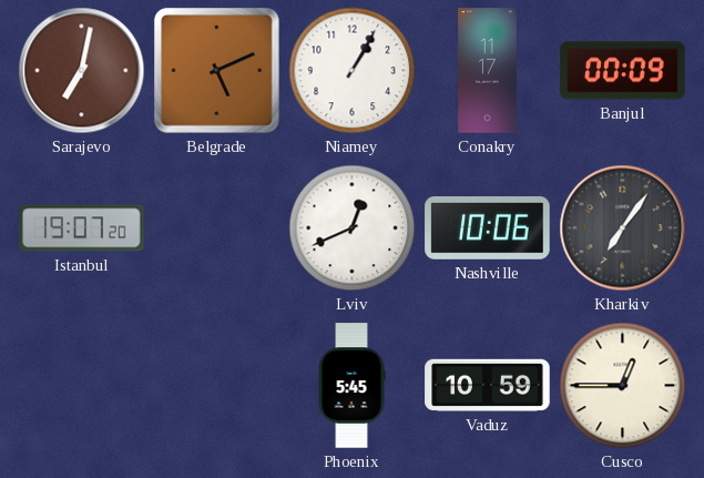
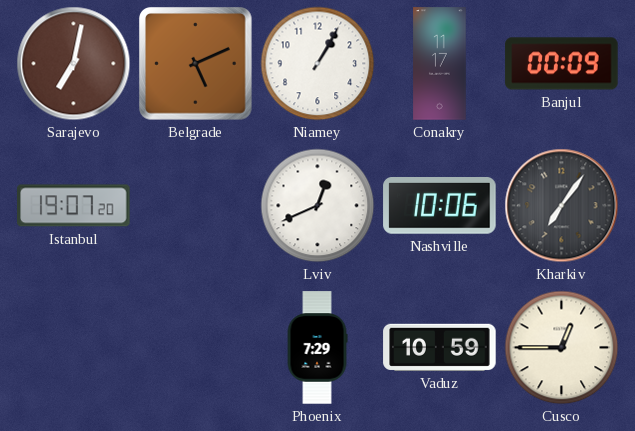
Phoenix: 5:45 -> 7:29
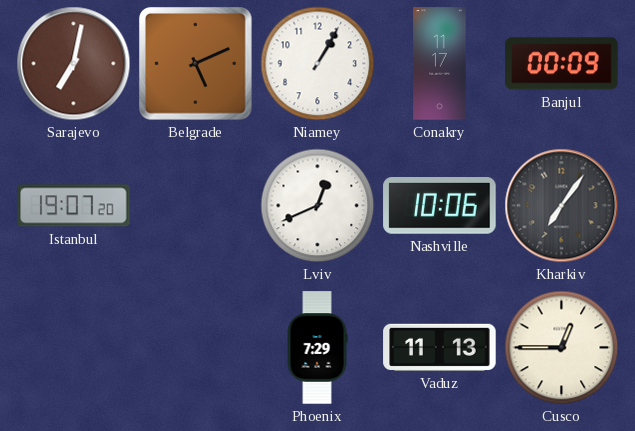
Vaduz: 10:59 -> 11:13
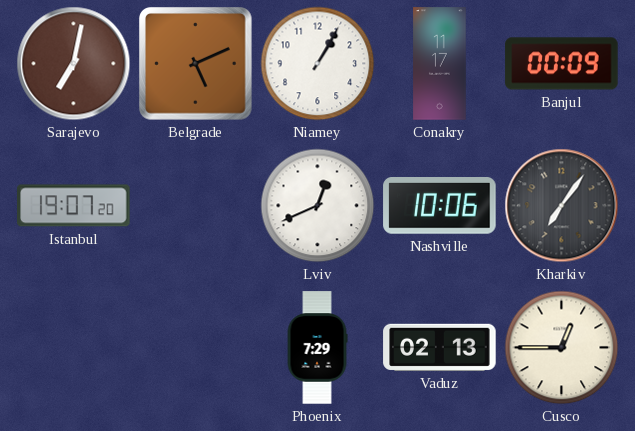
Vaduz: 11:13 -> 02:13
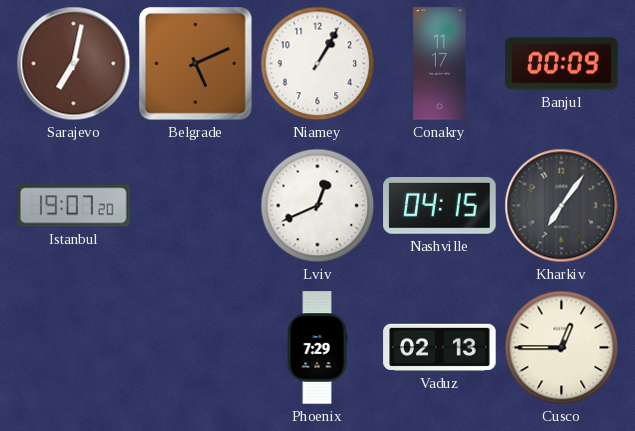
Nashville: 10:06 -> 04:15
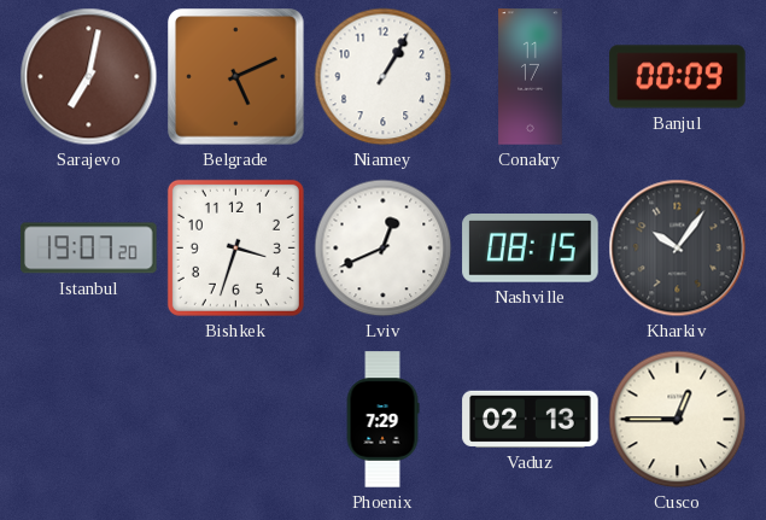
Bishkek: none -> 3:33
Nashville: 04:15 -> 08:15
Kharkiv: 7:06 -> 10:06
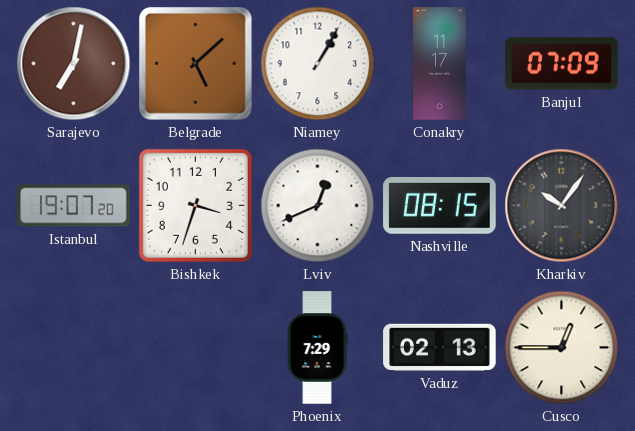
Belgrade: 5:11 -> 5:08
Banjul: 00:09 -> 07:09
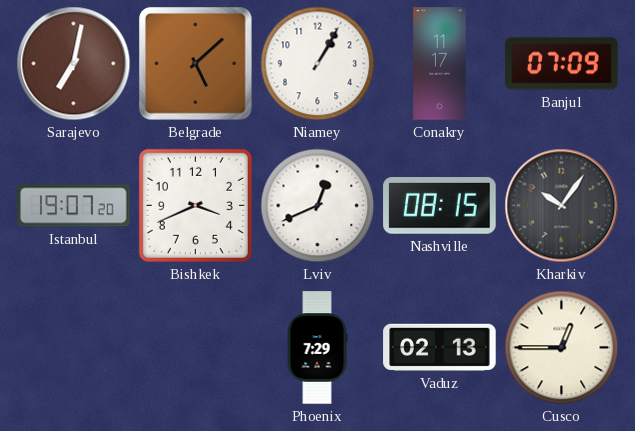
Bishkek: 3:33 -> 3:41
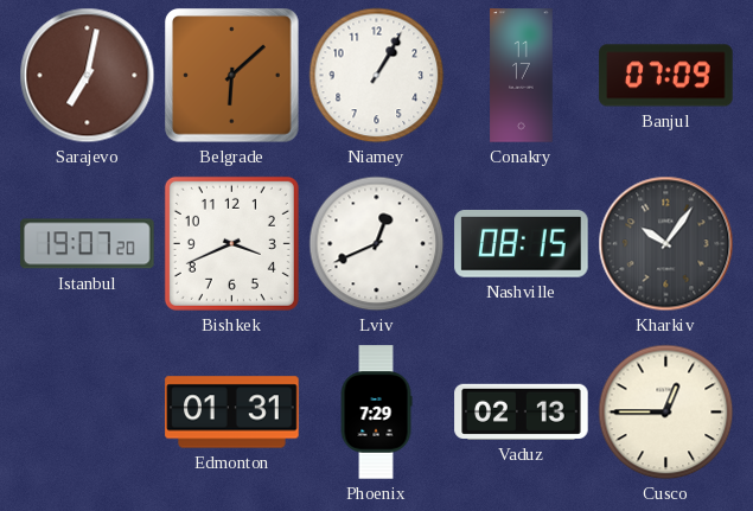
Belgrade: 5:08 -> 6:08
Edmonton: none -> 01:31
